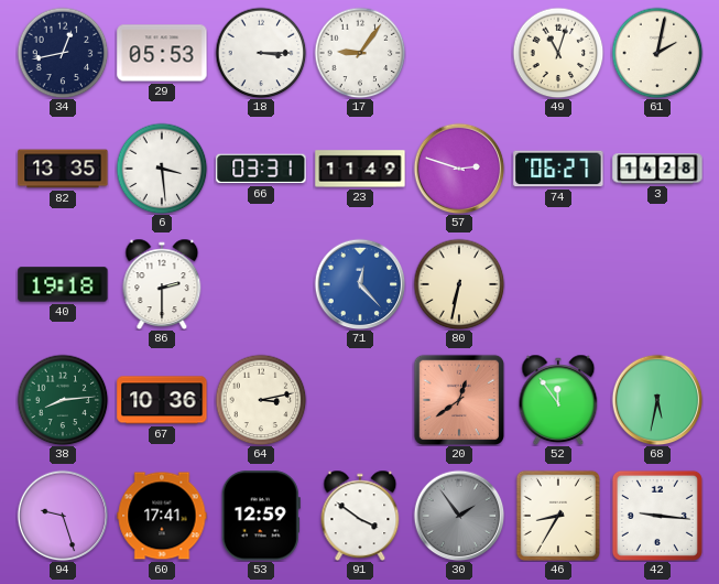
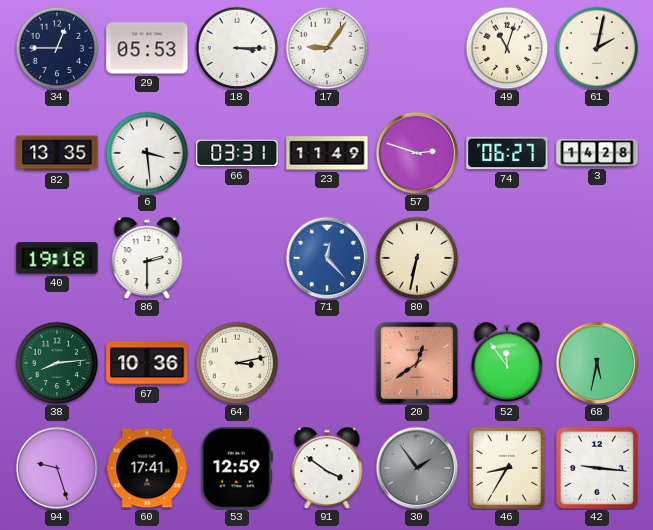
34: 12:43 -> 12:45
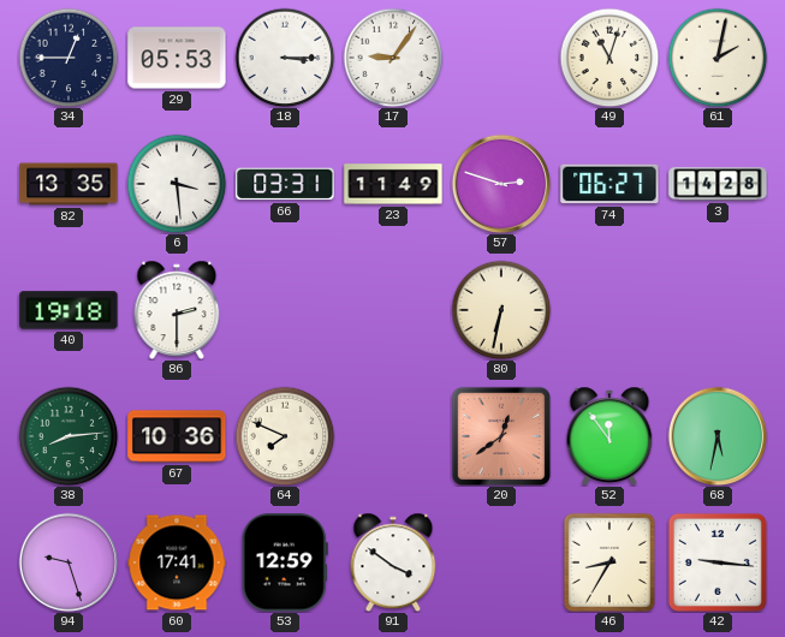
71: 12:23 -> none
64: 3:13 -> 7:49
30: 1:54 -> none
